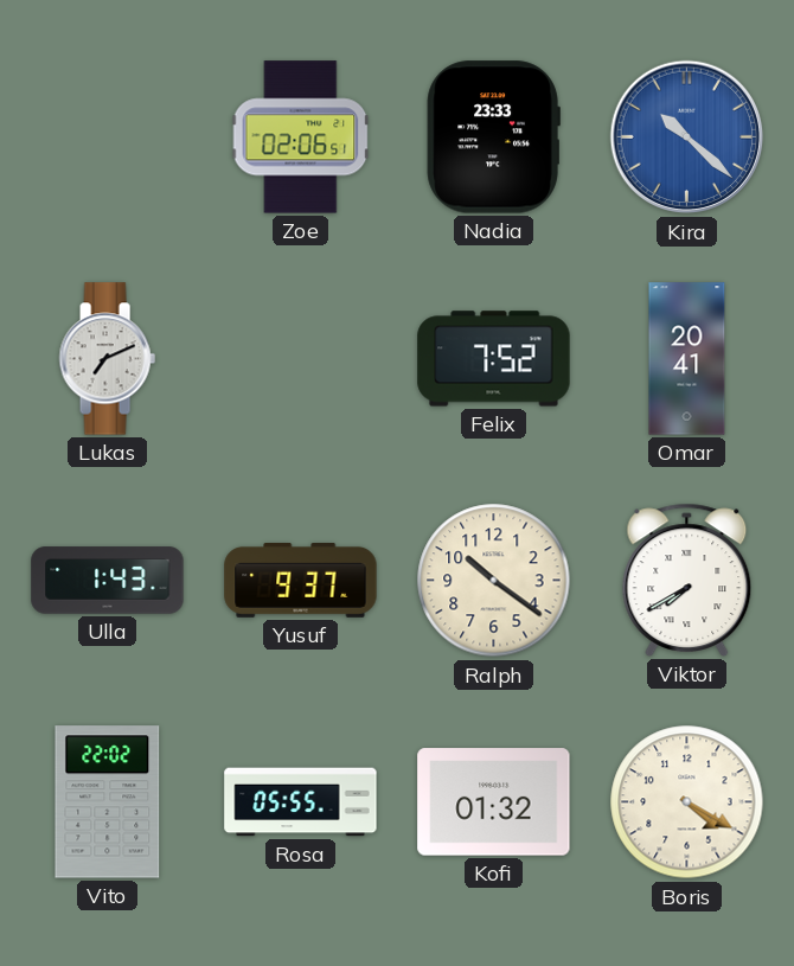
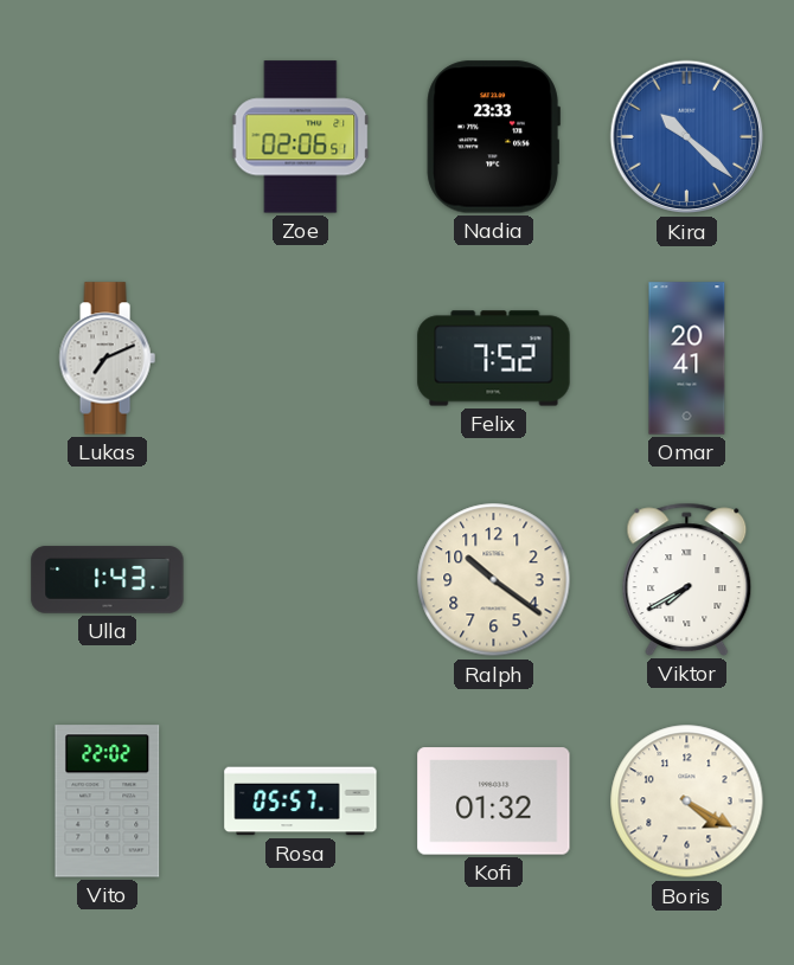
Yusuf: 9:37 -> none
Rosa: 05:55 -> 05:57
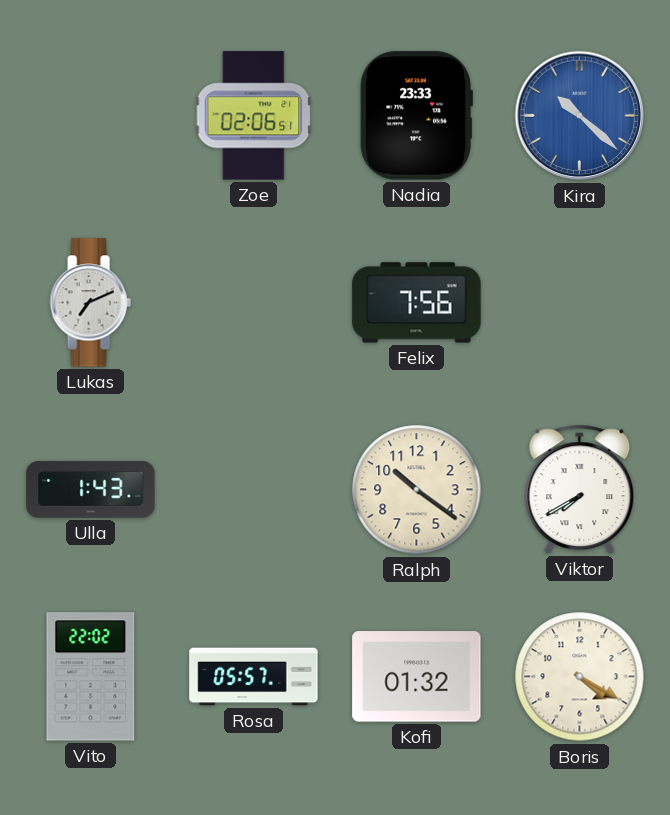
Felix: 7:52 -> 7:56
Omar: 20:41 -> none
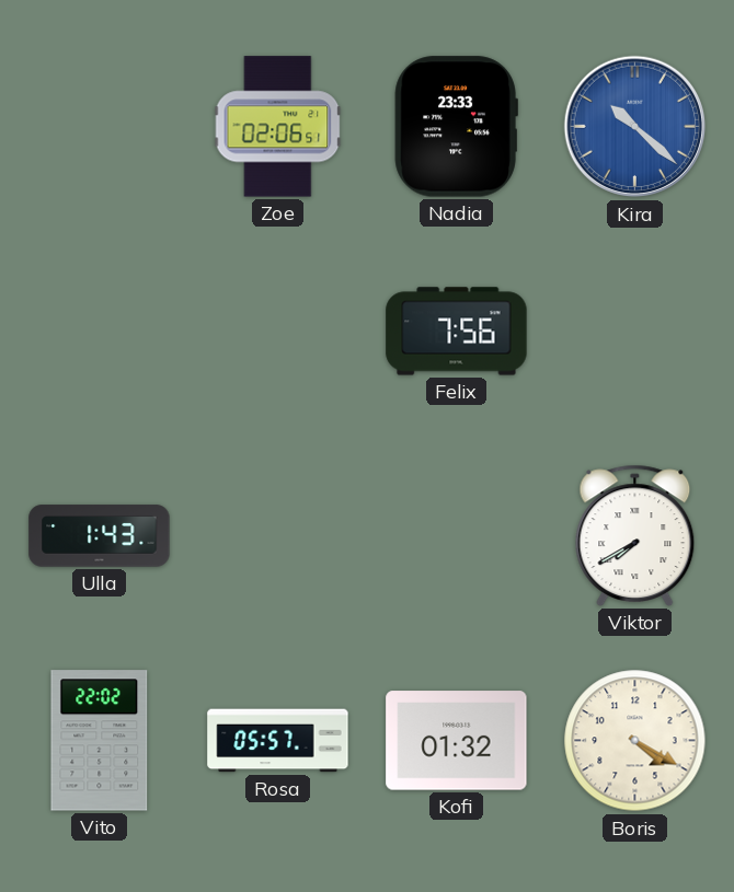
Lukas: 7:11 -> none
Ralph: 10:21 -> none
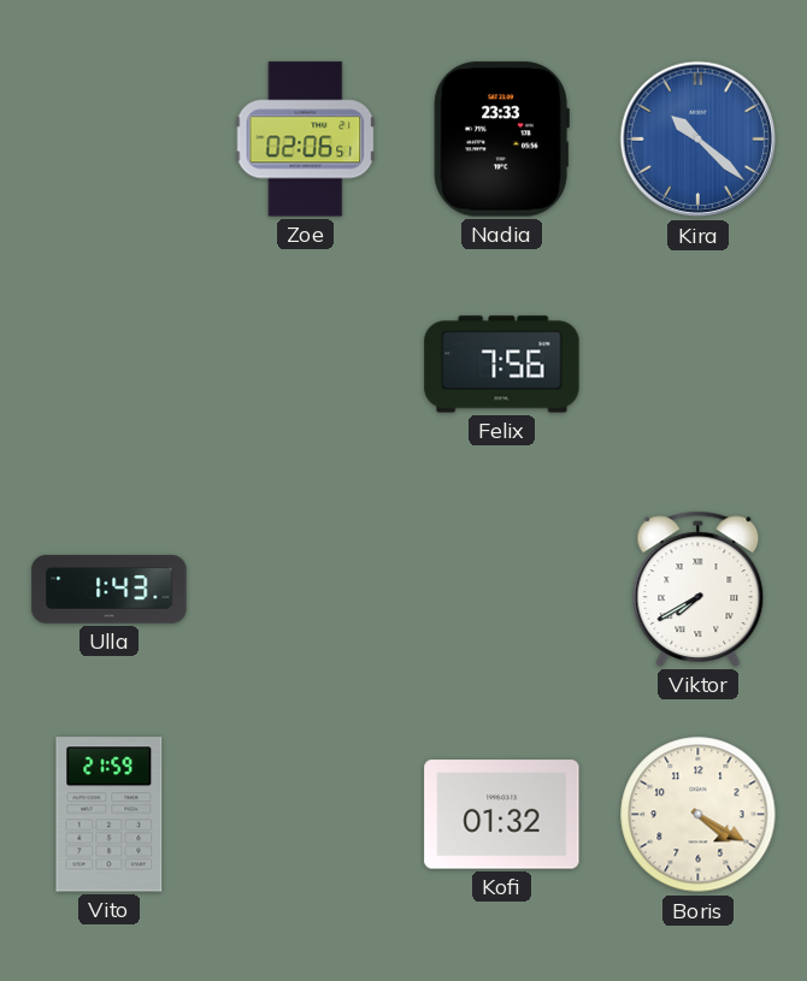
Vito: 22:02 -> 21:59
Rosa: 05:57 -> none
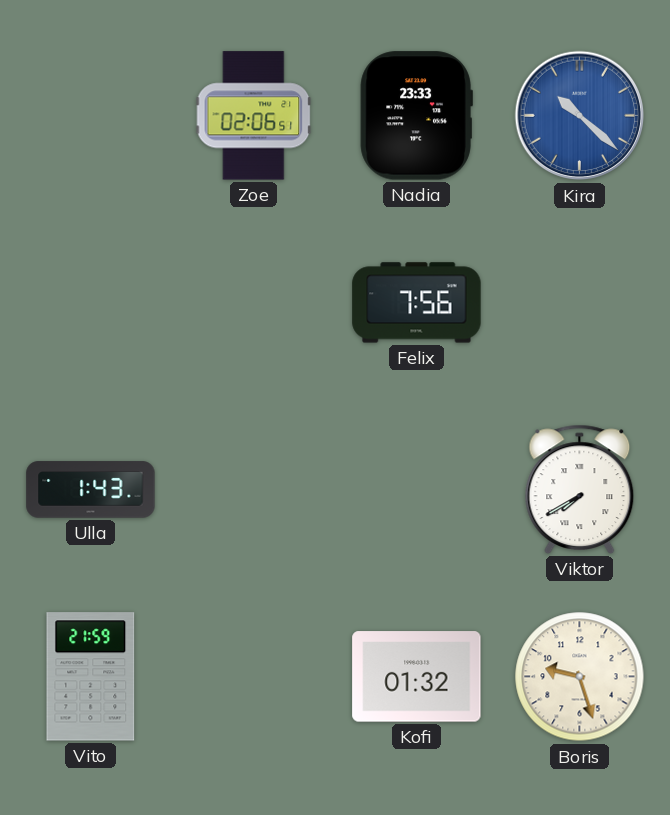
Boris: 4:20 -> 9:27
